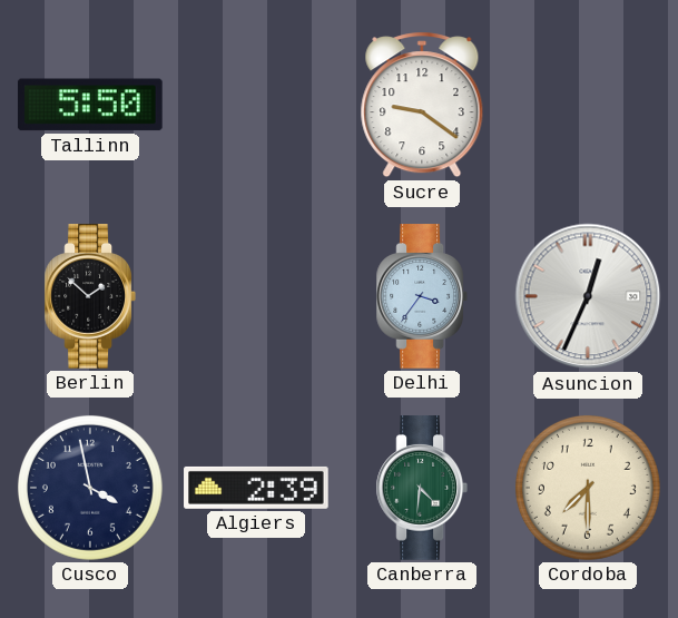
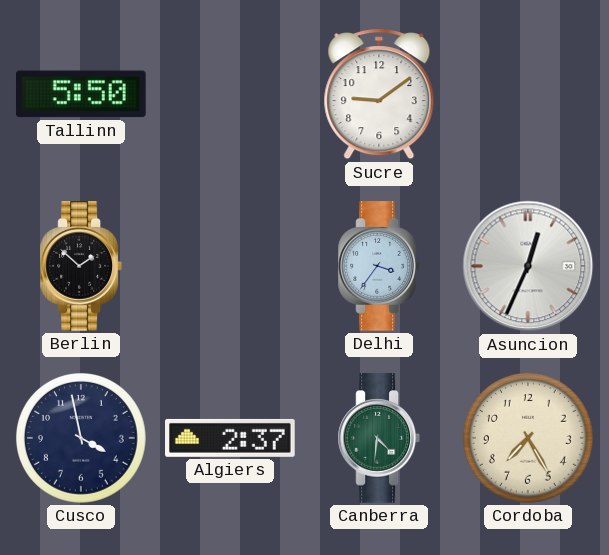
Sucre: 9:21 -> 9:09
Algiers: 2:39 -> 2:37
Cordoba: 7:30 -> 7:25
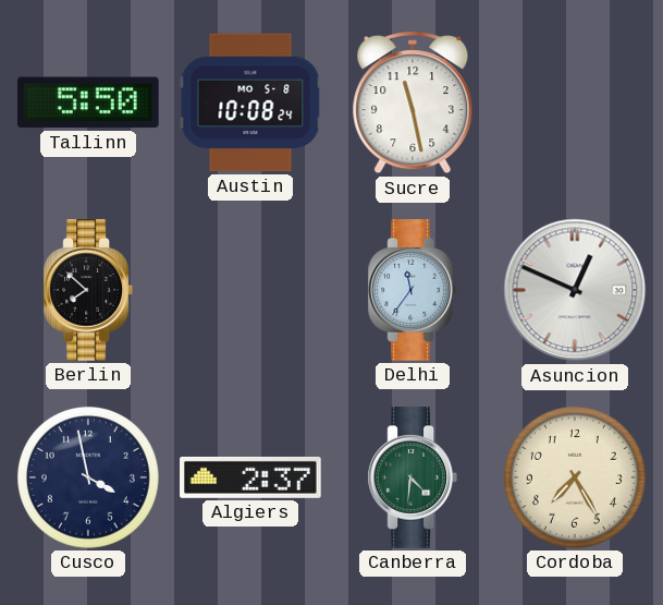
Austin: none -> 10:08
Sucre: 9:09 -> 11:28
Berlin: 1:52 -> 7:52
Delhi: 3:36 -> 11:36
Asuncion: 12:34 -> 12:49
